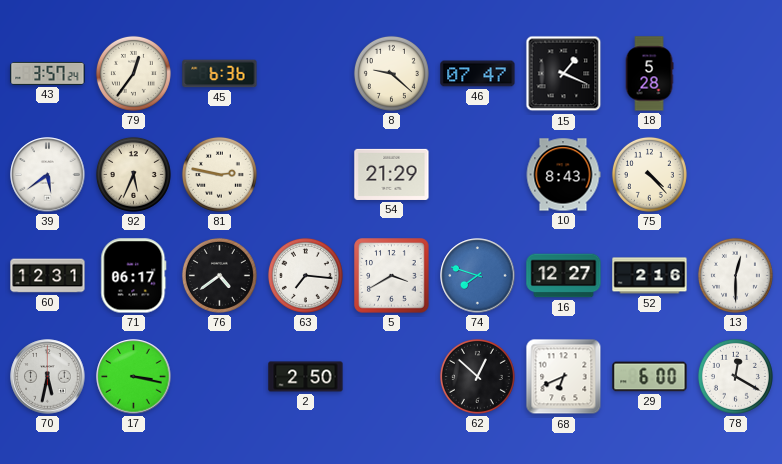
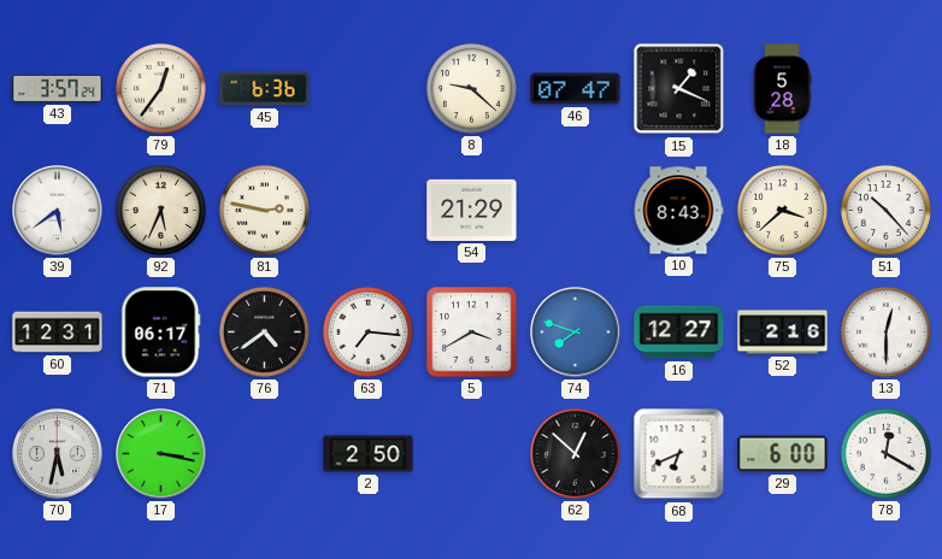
75: 4:23 -> 3:38
51: none -> 10:23
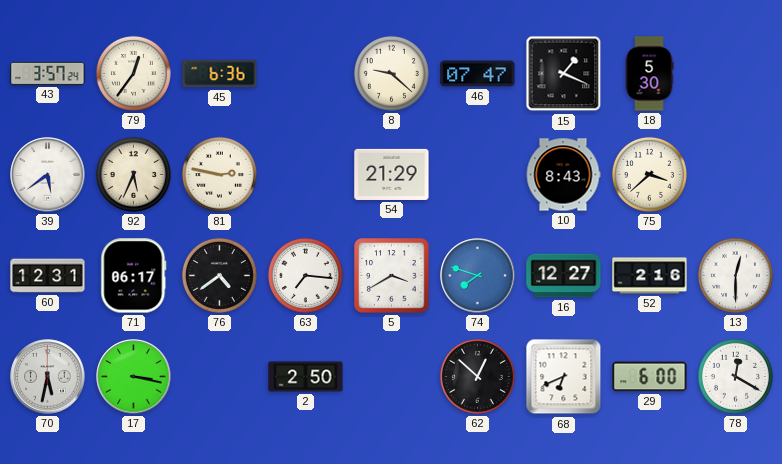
18: 5:28 -> 5:30
51: 10:23 -> none
